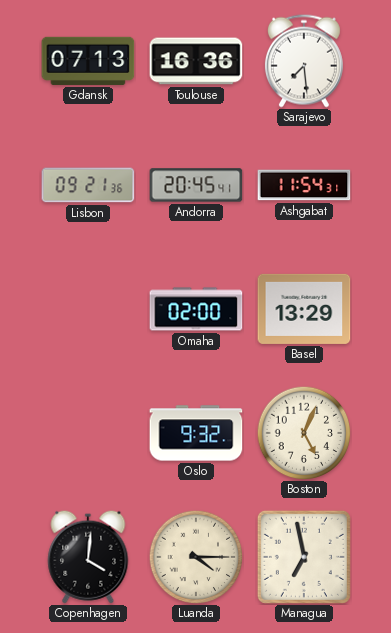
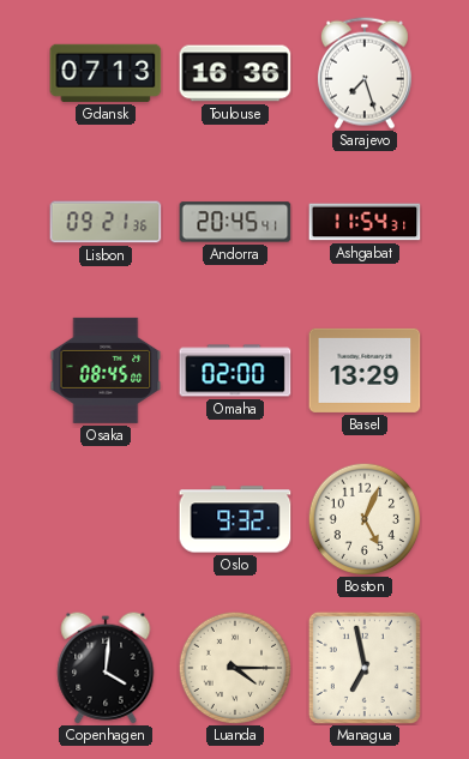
Sarajevo: 7:29 -> 7:27
Osaka: none -> 08:45
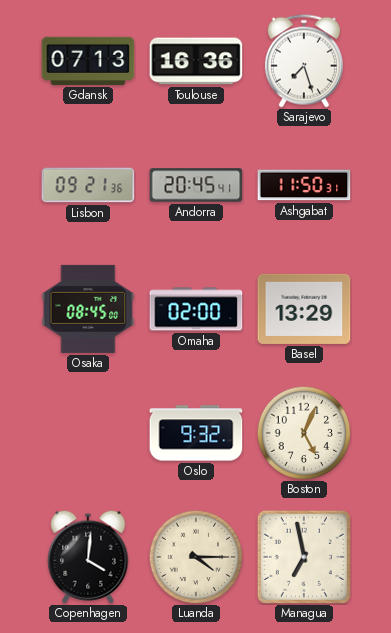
Ashgabat: 11:54 -> 11:50
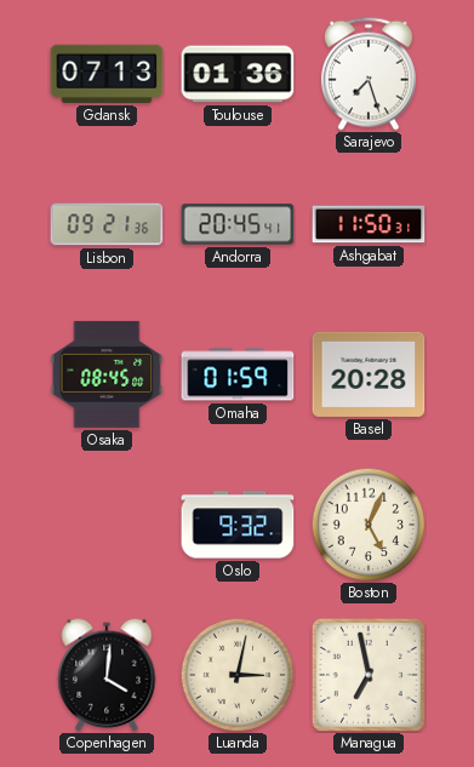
Toulouse: 16:36 -> 01:36
Omaha: 02:00 -> 01:59
Basel: 13:29 -> 20:28
Luanda: 4:15 -> 3:02
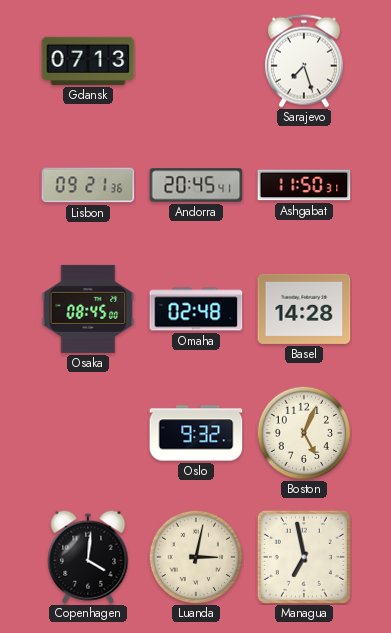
Toulouse: 01:36 -> none
Omaha: 01:59 -> 02:48
Basel: 20:28 -> 14:28
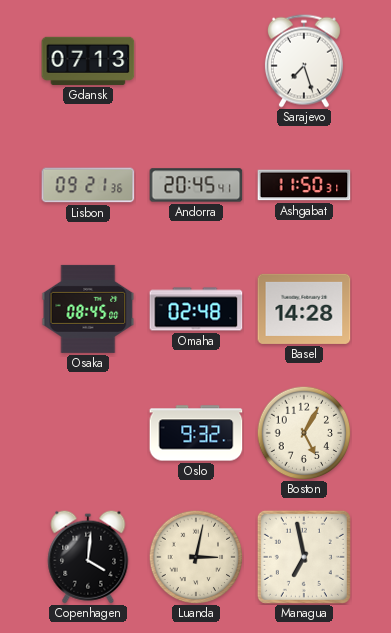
Boston: 5:04 -> 5:05
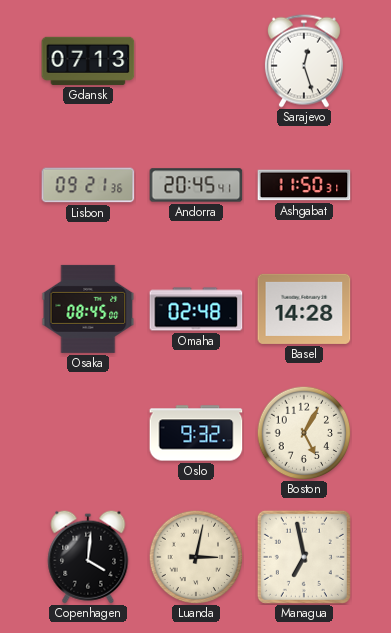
Sarajevo: 7:27 -> 12:27
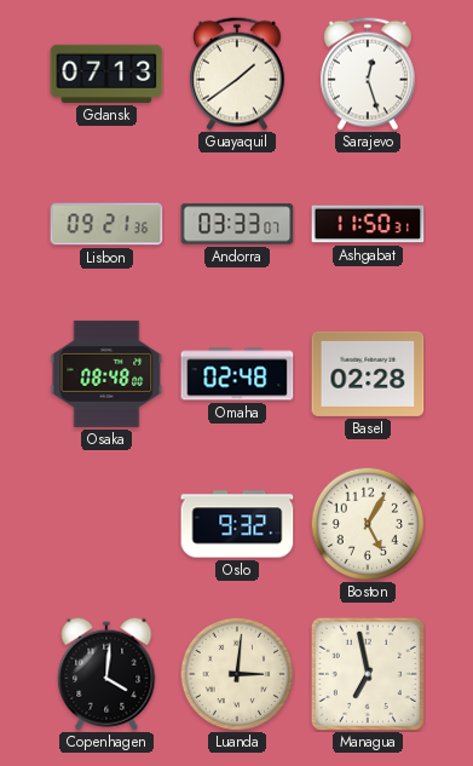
Guayaquil: none -> 1:39
Andorra: 20:45 -> 03:33
Osaka: 08:45 -> 08:48
Basel: 14:28 -> 02:28
Luanda: 3:02 -> 3:01
